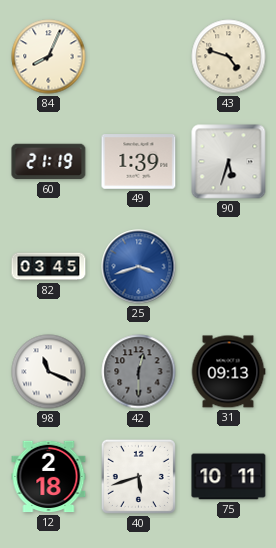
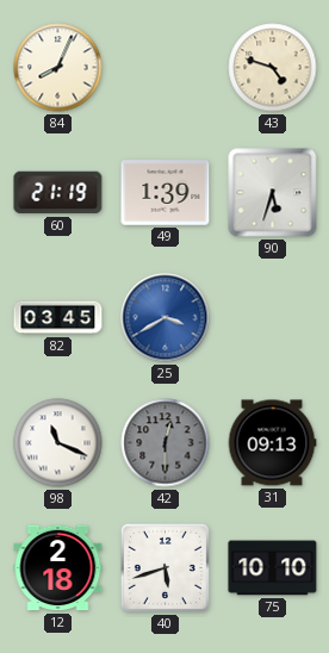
25: 3:42 -> 3:40
75: 10:11 -> 10:10
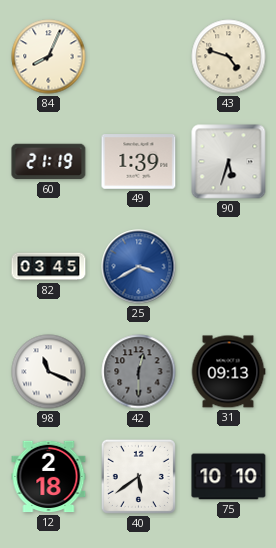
40: 5:42 -> 5:39
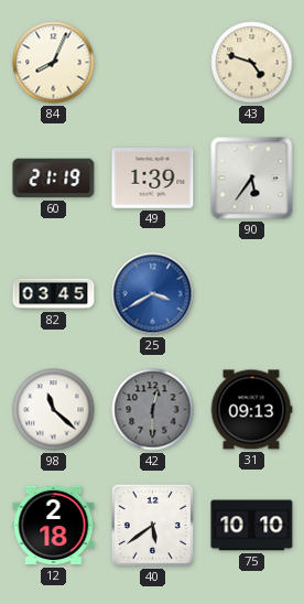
90: 5:33 -> 5:36
98: 11:19 -> 11:22
